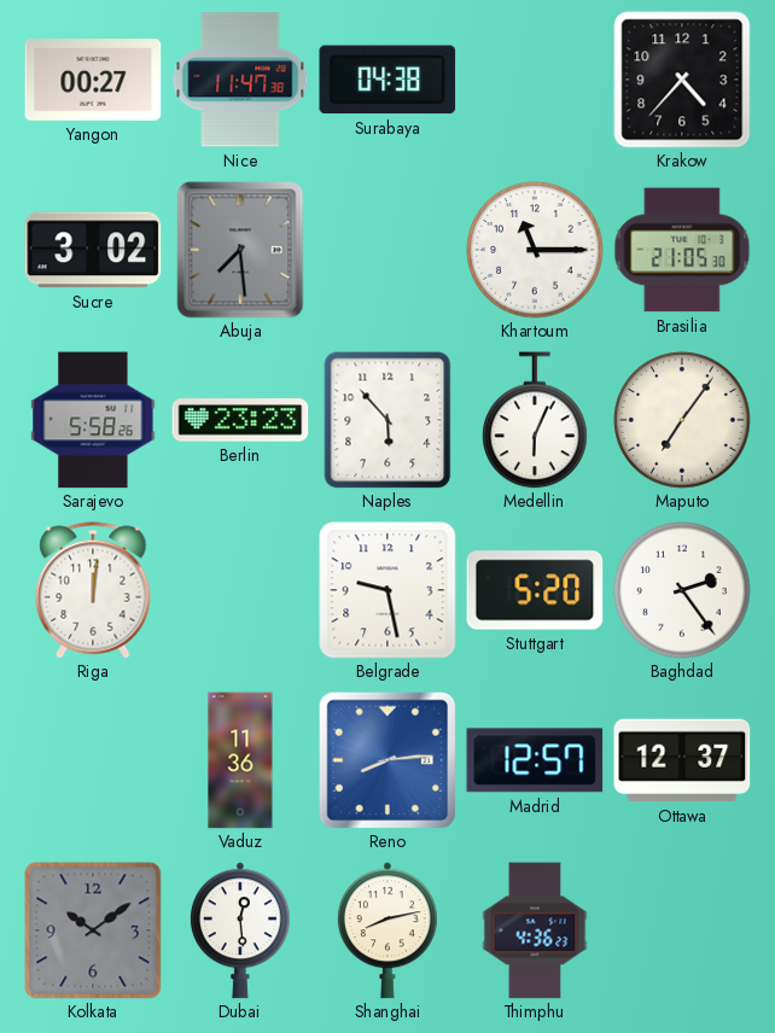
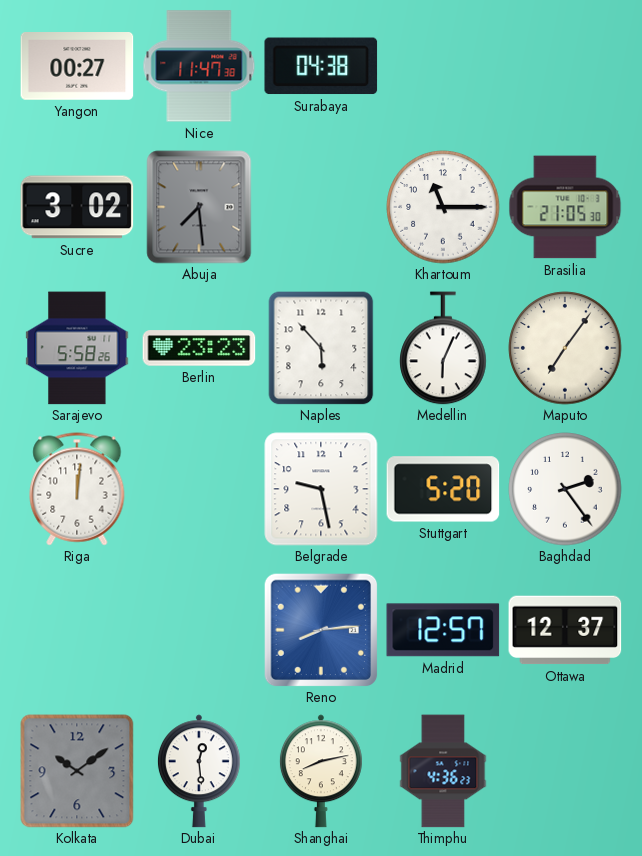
Krakow: 4:37 -> none
Vaduz: 11:36 -> none
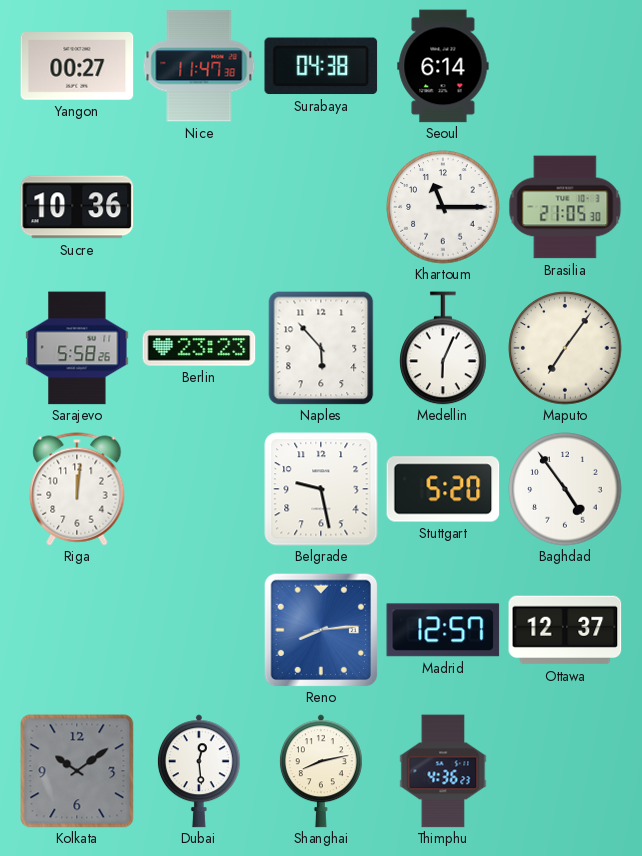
Seoul: none -> 6:14
Sucre: 3:02 -> 10:36
Abuja: 7:29 -> none
Baghdad: 2:24 -> 4:54
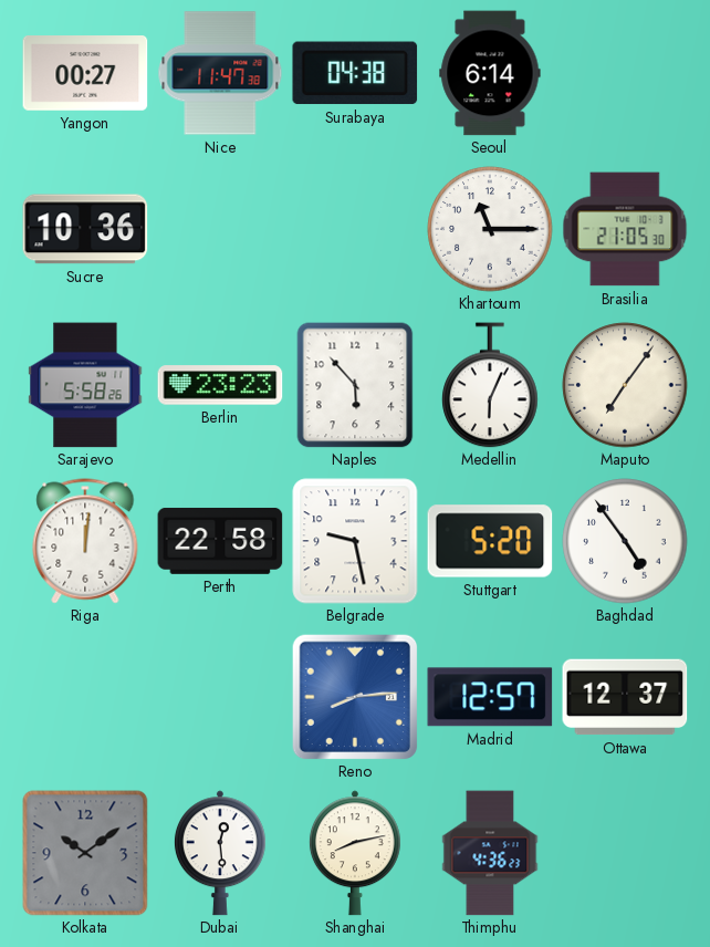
Perth: none -> 22:58
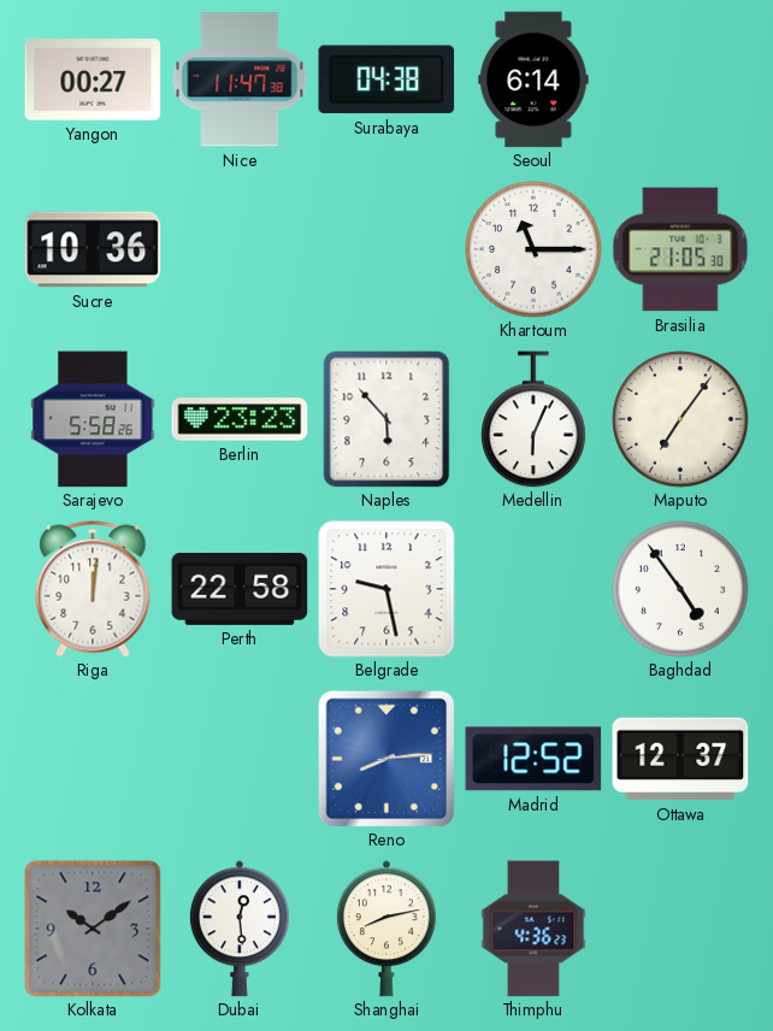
Stuttgart: 5:20 -> none
Madrid: 12:57 -> 12:52
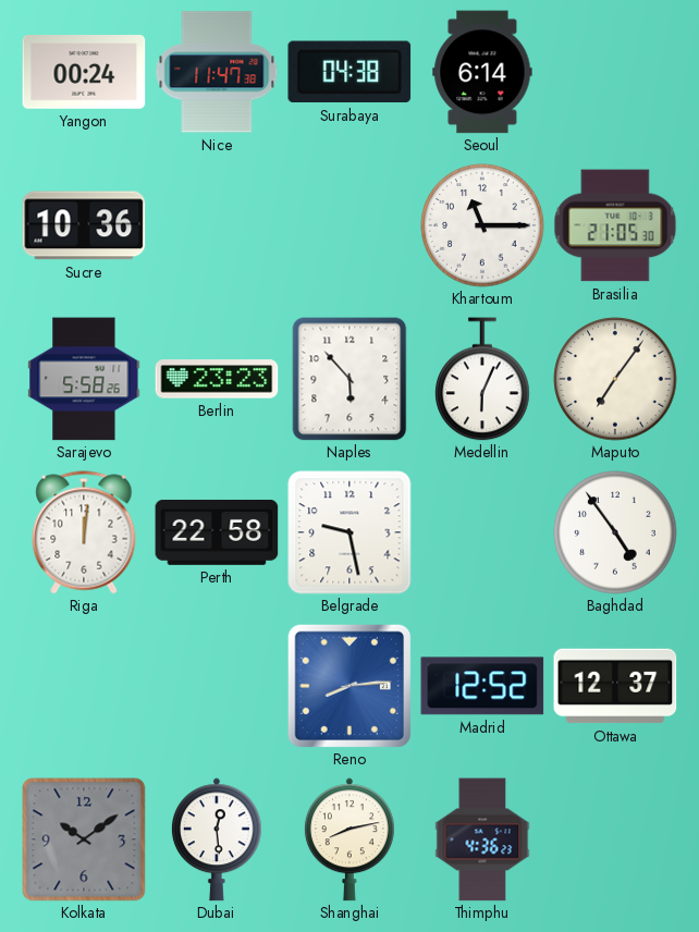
Yangon: 00:27 -> 00:24
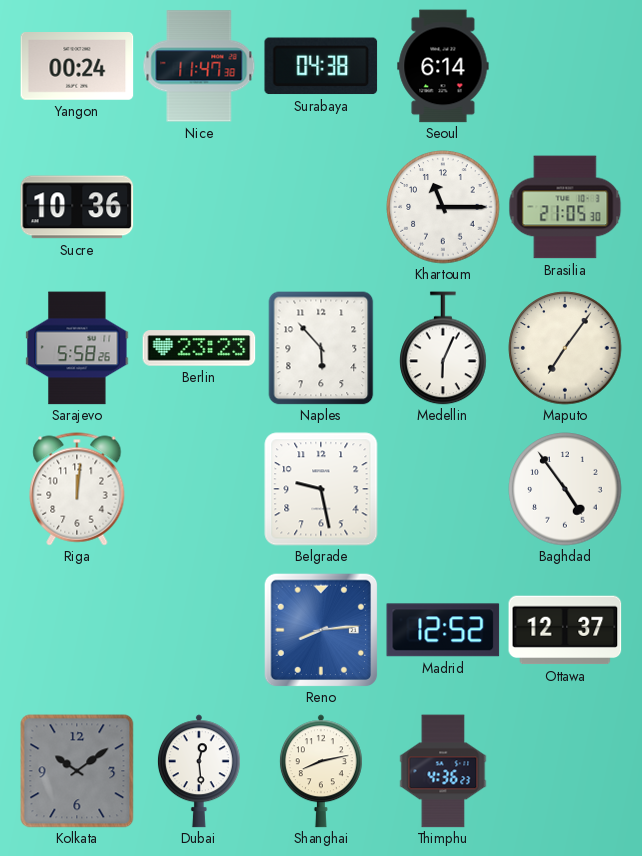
Perth: 22:58 -> none
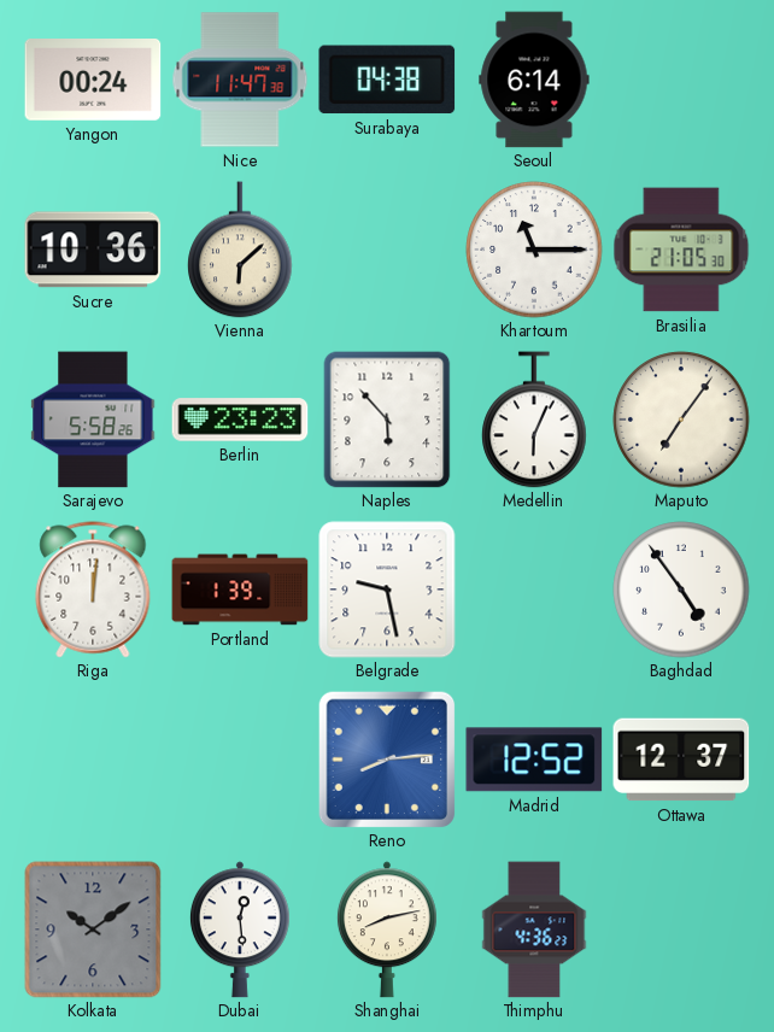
Vienna: none -> 6:08
Portland: none -> 1:39
